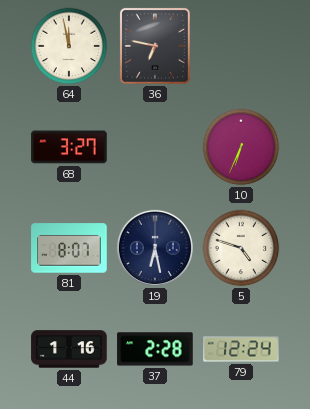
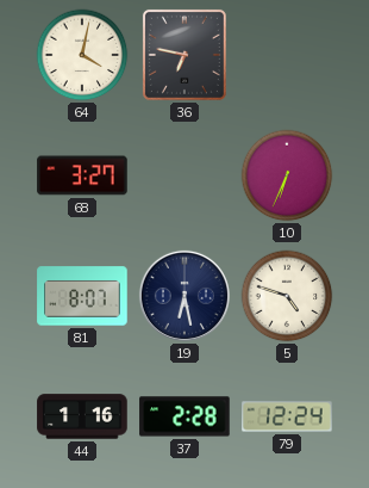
64: 11:58 -> 4:02
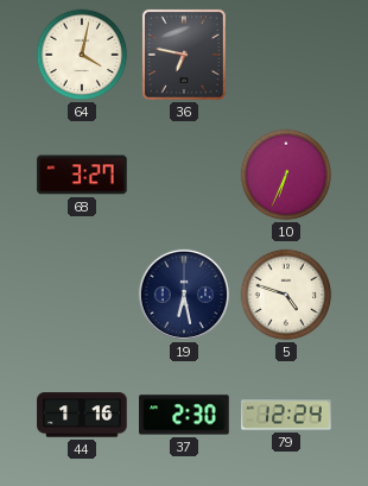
81: 8:07 -> none
37: 2:28 -> 2:30
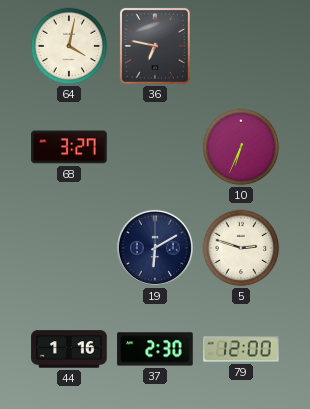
19: 6:28 -> 6:10
5: 4:48 -> 2:48
79: 12:24 -> 12:00
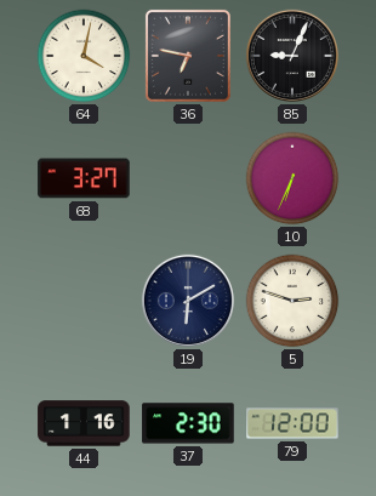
85: none -> 9:04
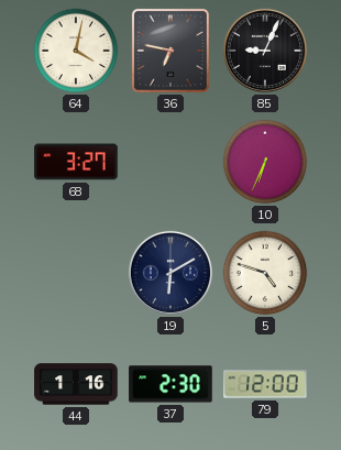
5: 2:48 -> 4:48
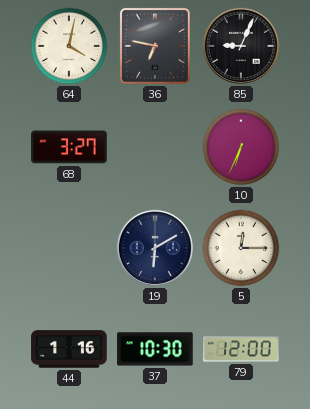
5: 4:48 -> 12:15
37: 2:30 -> 10:30
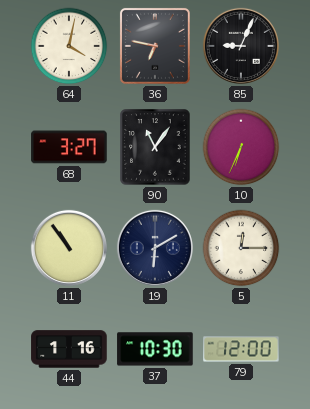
90: none -> 11:06
11: none -> 10:54
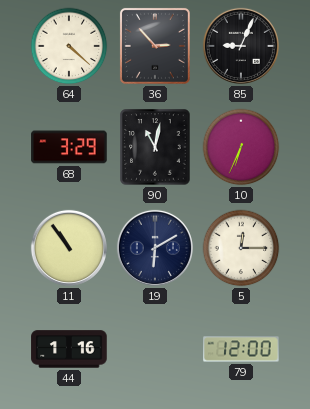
64: 4:02 -> 4:22
36: 6:47 -> 2:53
68: 3:27 -> 3:29
90: 11:06 -> 11:02
37: 10:30 -> none
